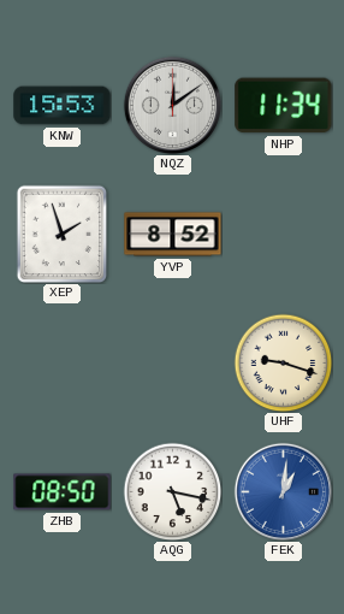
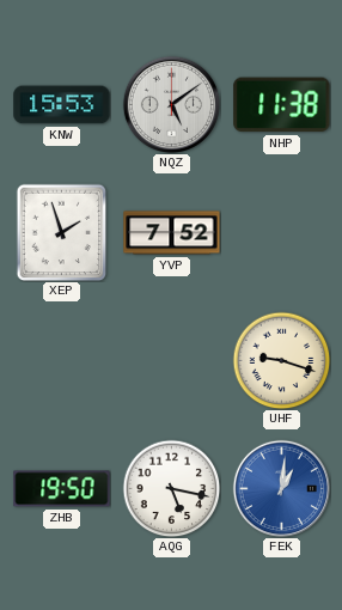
NQZ: 12:09 -> 5:09
NHP: 11:34 -> 11:38
YVP: 8:52 -> 7:52
ZHB: 08:50 -> 19:50
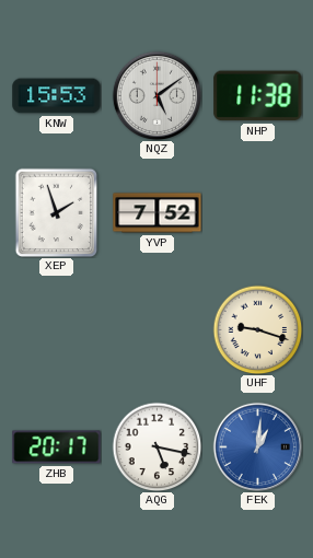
ZHB: 19:50 -> 20:17
